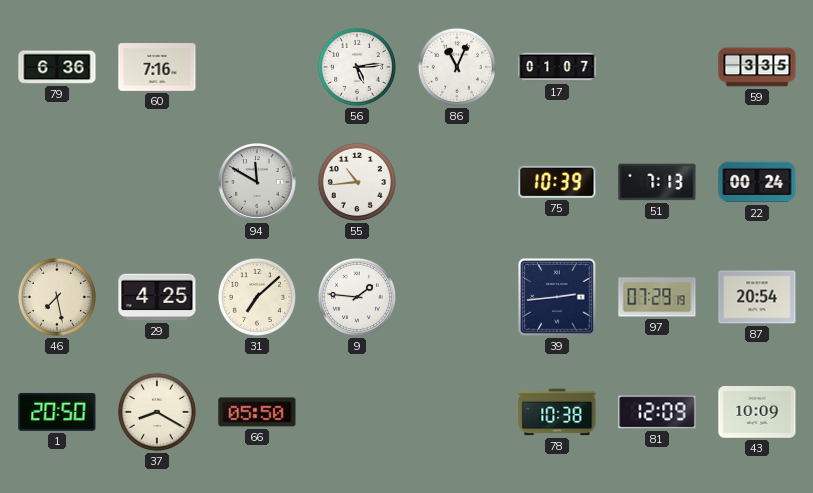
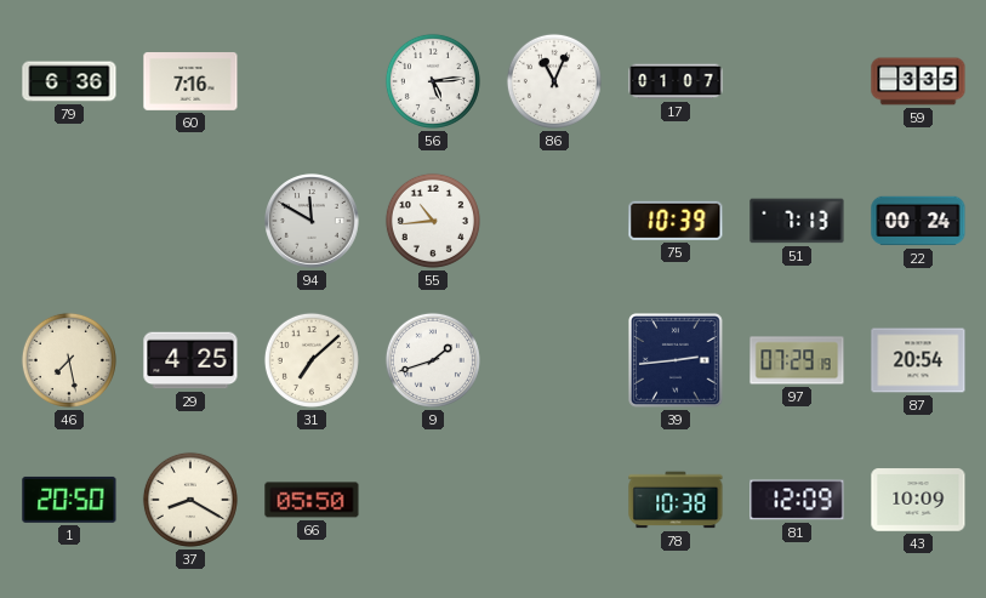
9: 1:46 -> 1:42
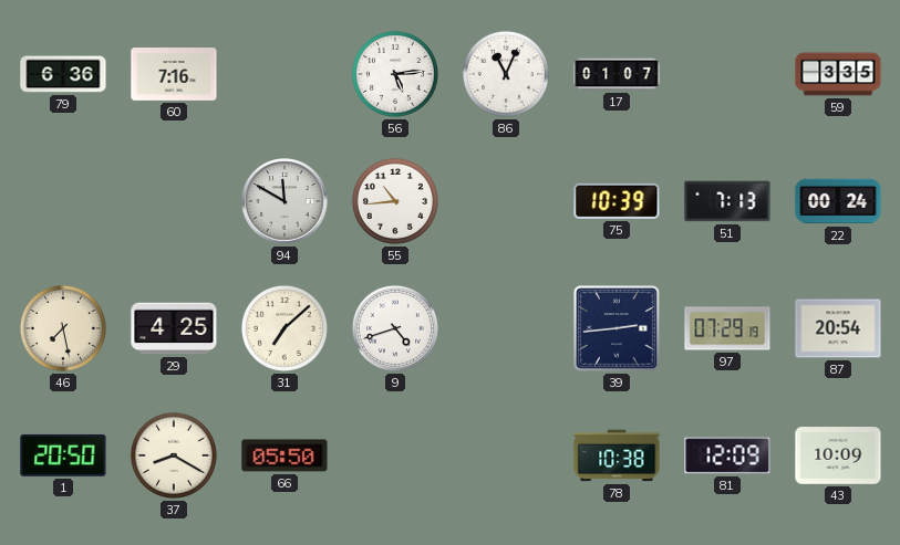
9: 1:42 -> 4:42
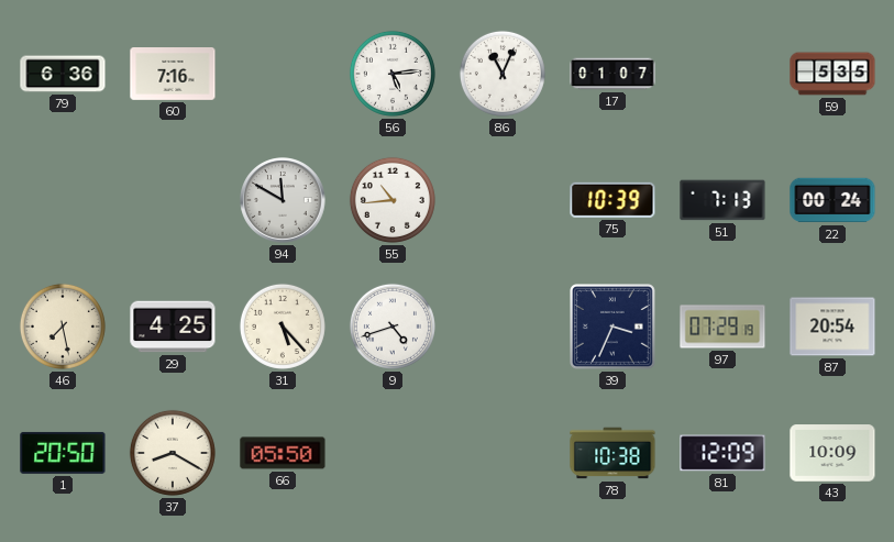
59: 3:35 -> 5:35
31: 7:08 -> 5:23
39: 2:44 -> 3:34
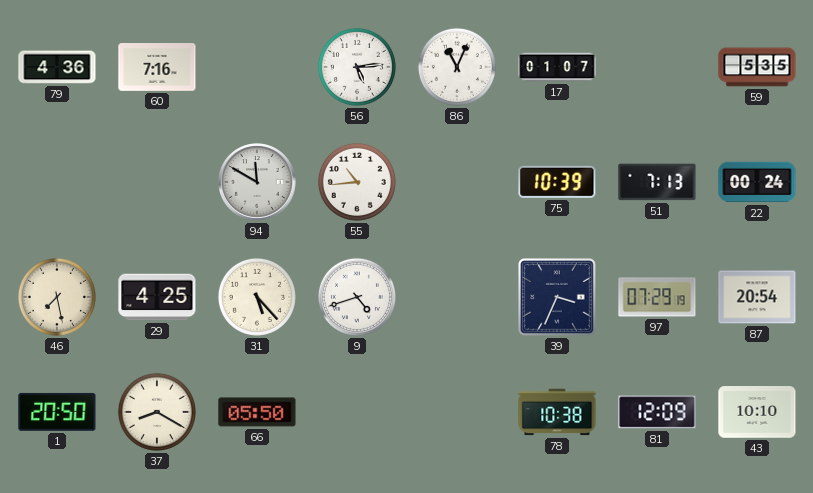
79: 6:36 -> 4:36
43: 10:09 -> 10:10
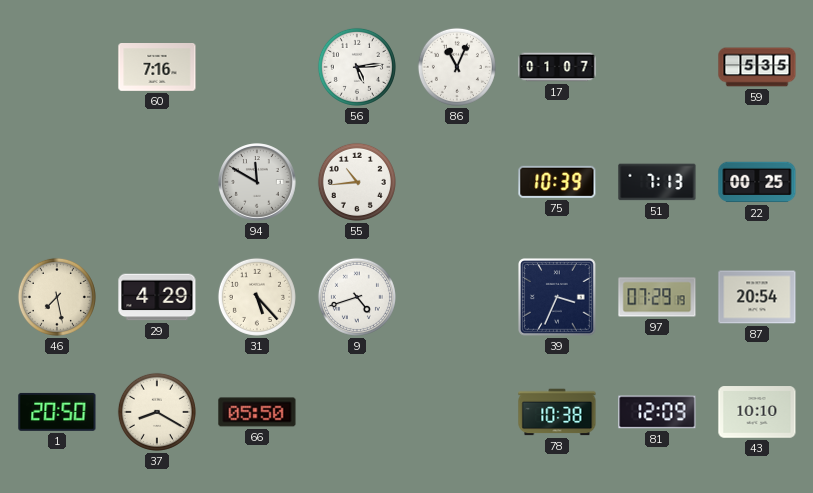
79: 4:36 -> none
22: 00:24 -> 00:25
29: 4:25 -> 4:29
